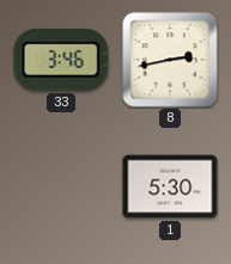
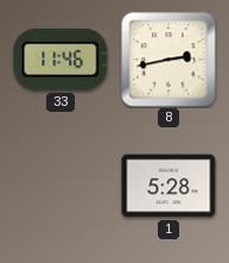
33: 3:46 -> 11:46
1: 5:30 -> 5:28
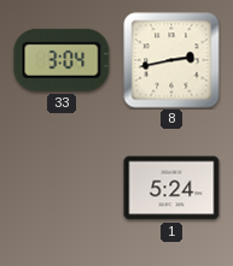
33: 11:46 -> 3:04
1: 5:28 -> 5:24
